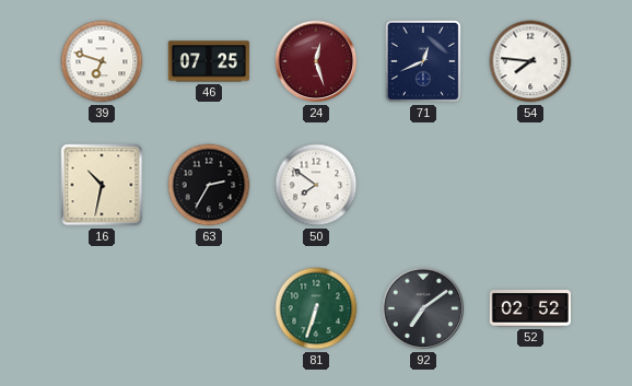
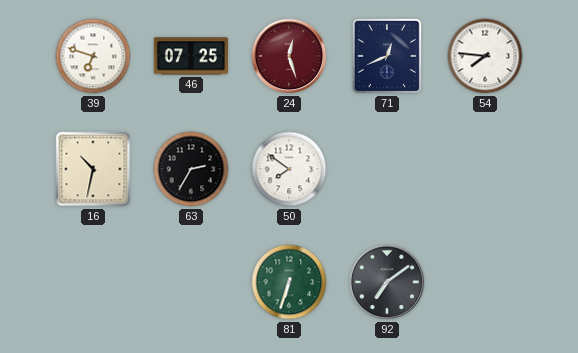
52: 02:52 -> none
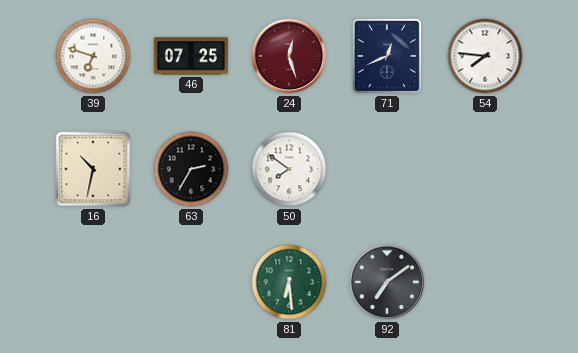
81: 6:33 -> 6:29
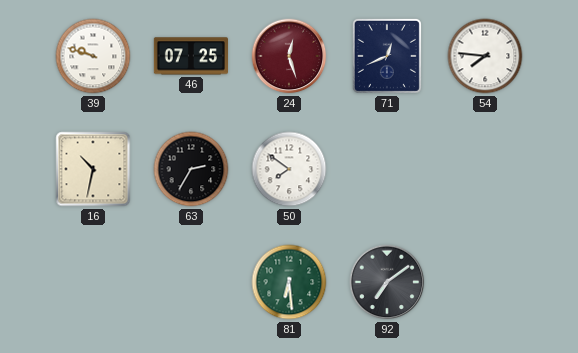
39: 6:48 -> 9:48
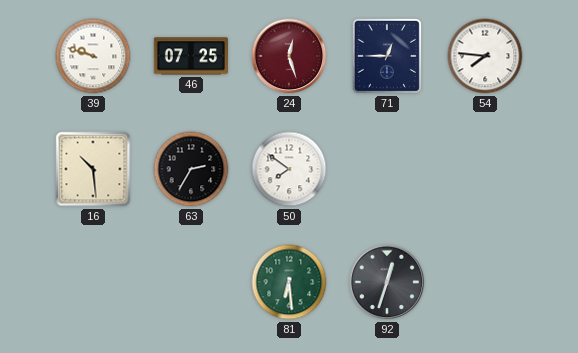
71: 12:41 -> 12:45
16: 10:32 -> 10:29
92: 7:09 -> 12:33
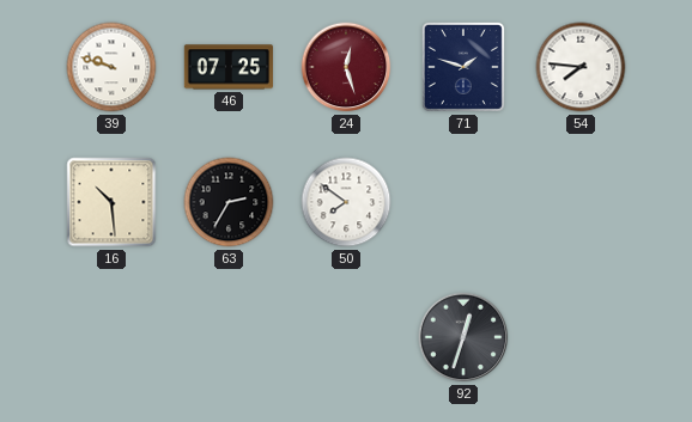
71: 12:45 -> 1:48
81: 6:29 -> none
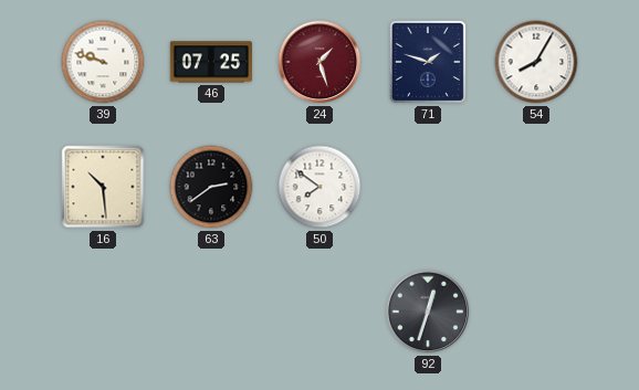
24: 12:27 -> 1:27
54: 7:46 -> 8:05
63: 2:35 -> 2:39
